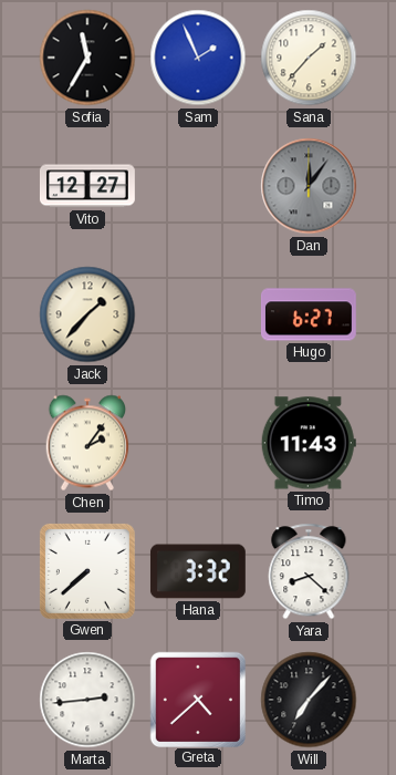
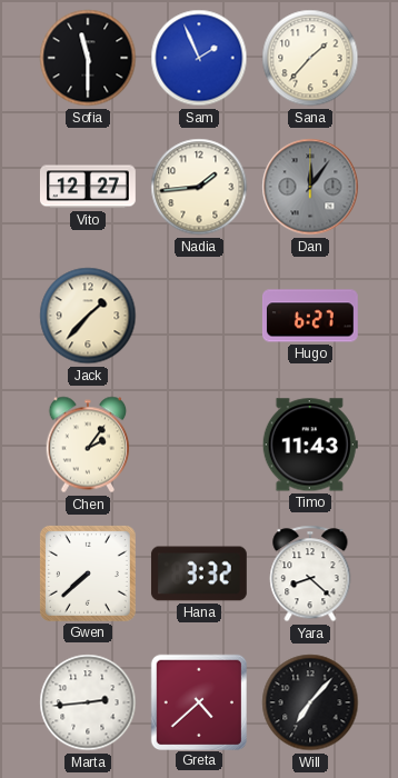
Sofia: 11:35 -> 11:30
Nadia: none -> 1:44
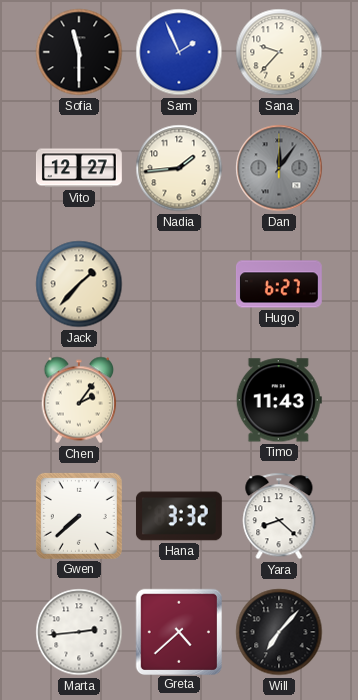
Sana: 1:37 -> 9:37
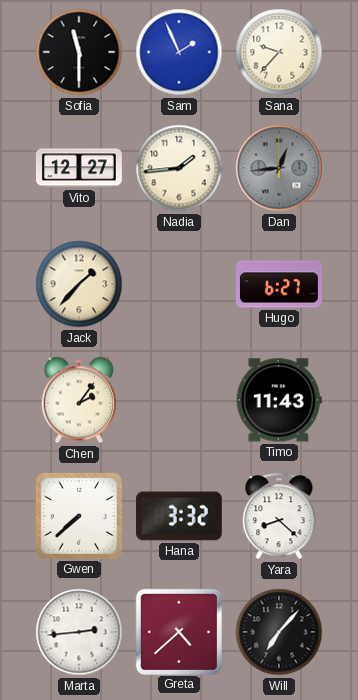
Dan: 12:06 -> 12:44
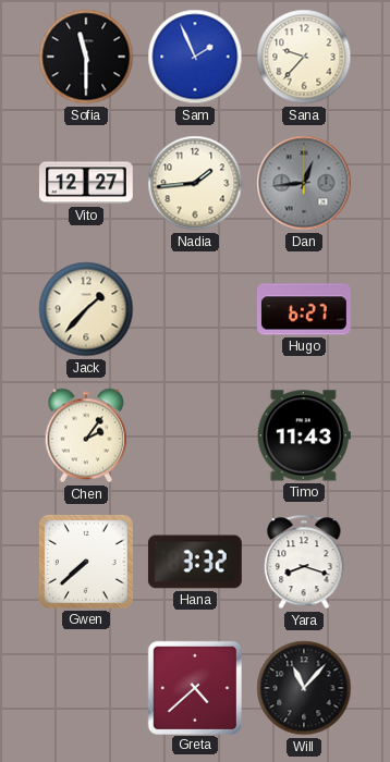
Yara: 8:22 -> 8:18
Marta: 2:44 -> none
Will: 7:07 -> 11:07
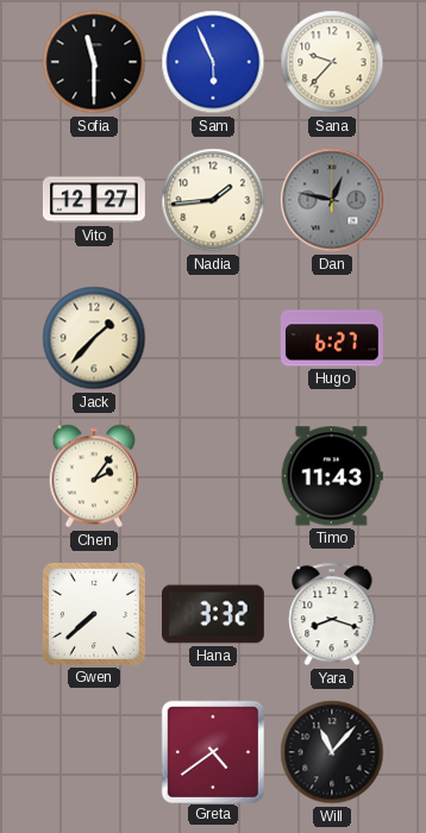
Sam: 1:56 -> 5:56
Dan: 12:44 -> 12:47
Greta: 4:38 -> 4:39
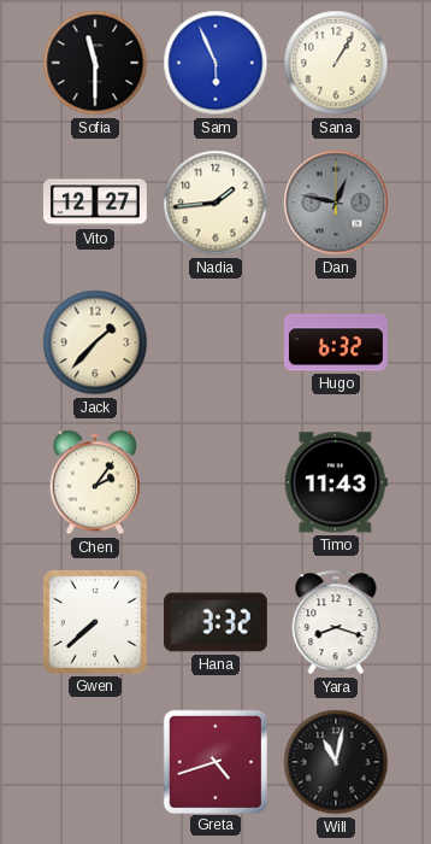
Sana: 9:37 -> 1:05
Hugo: 6:27 -> 6:32
Greta: 4:39 -> 4:42
Will: 11:07 -> 11:02
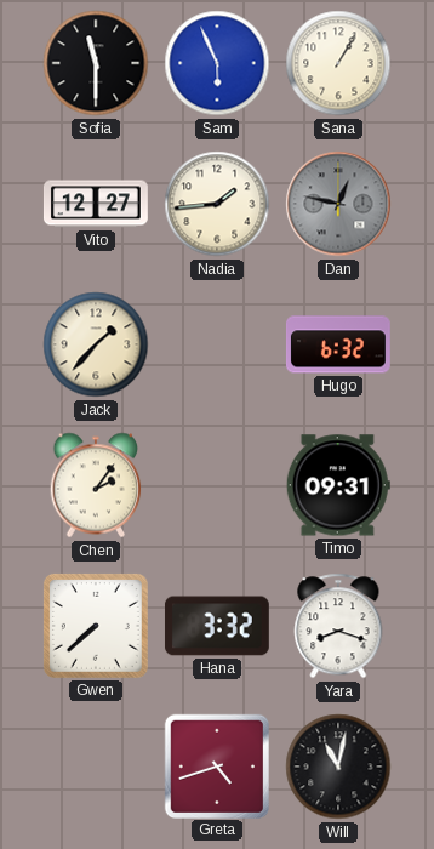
Timo: 11:43 -> 09:31
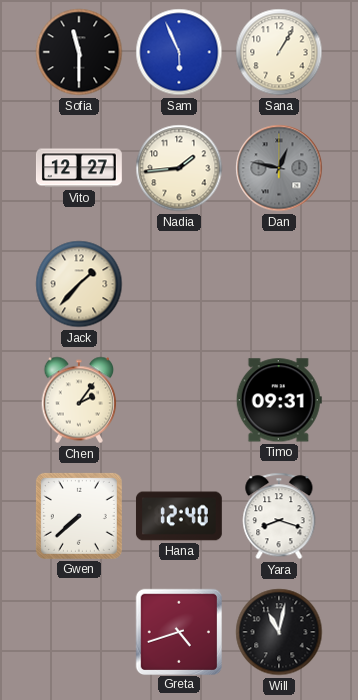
Hugo: 6:32 -> none
Hana: 3:32 -> 12:40
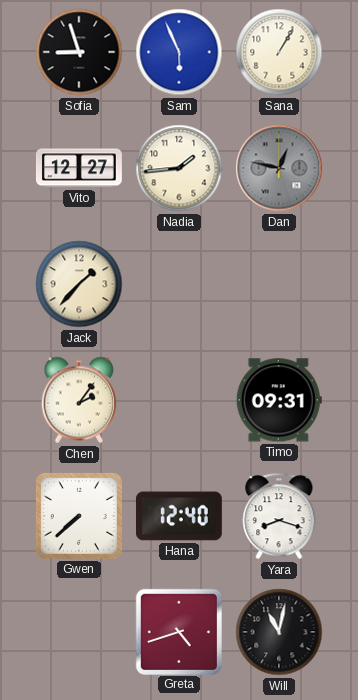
Sofia: 11:30 -> 8:57
